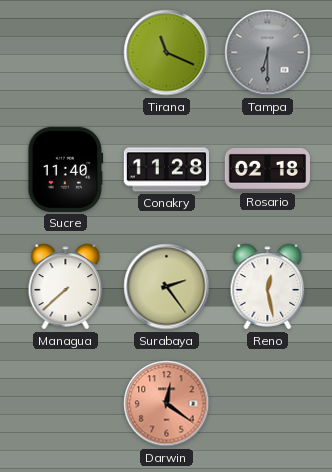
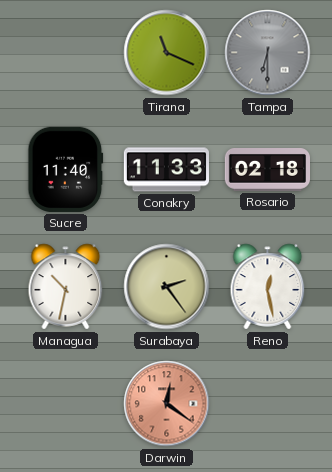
Conakry: 11:28 -> 11:33
Managua: 7:38 -> 10:32
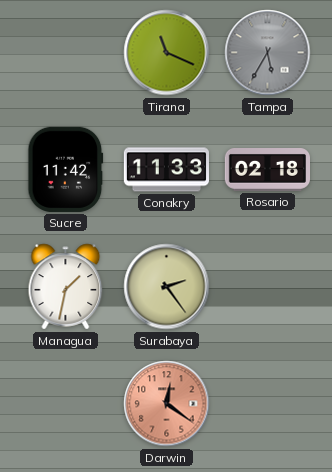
Tampa: 6:30 -> 5:35
Sucre: 11:40 -> 11:42
Managua: 10:32 -> 1:32
Reno: 12:28 -> none
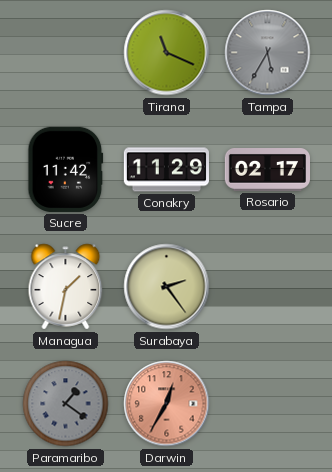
Conakry: 11:33 -> 11:29
Rosario: 02:18 -> 02:17
Paramaribo: none -> 1:21
Darwin: 12:21 -> 12:35
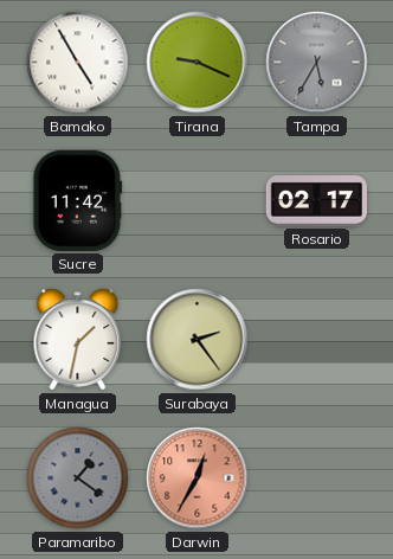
Bamako: none -> 4:55
Tirana: 11:19 -> 9:19
Conakry: 11:29 -> none
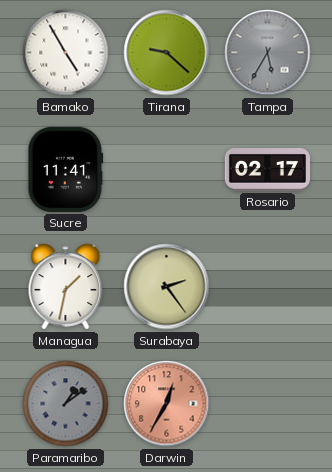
Tirana: 9:19 -> 9:22
Sucre: 11:42 -> 11:41
Paramaribo: 1:21 -> 1:09
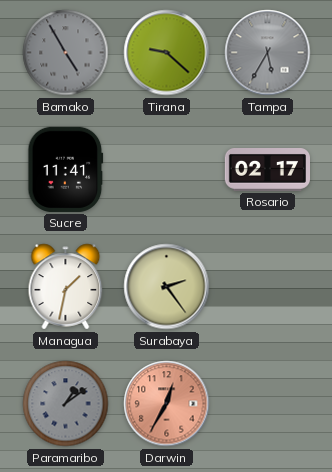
Bamako dial: white -> grey
